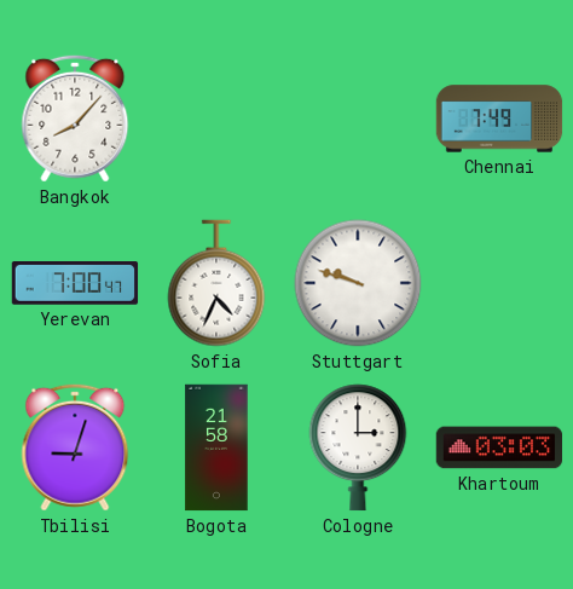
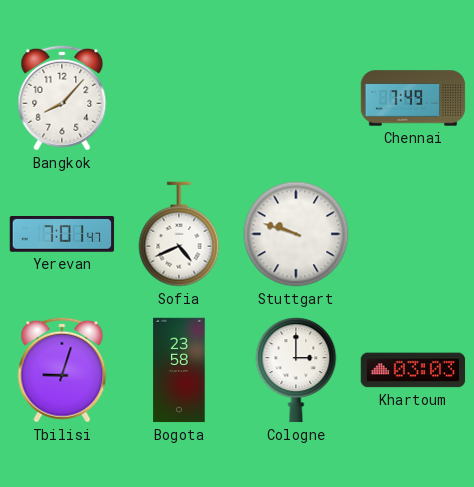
Yerevan: 7:00 -> 7:01
Sofia: 4:34 -> 4:41
Bogota: 21:58 -> 23:58
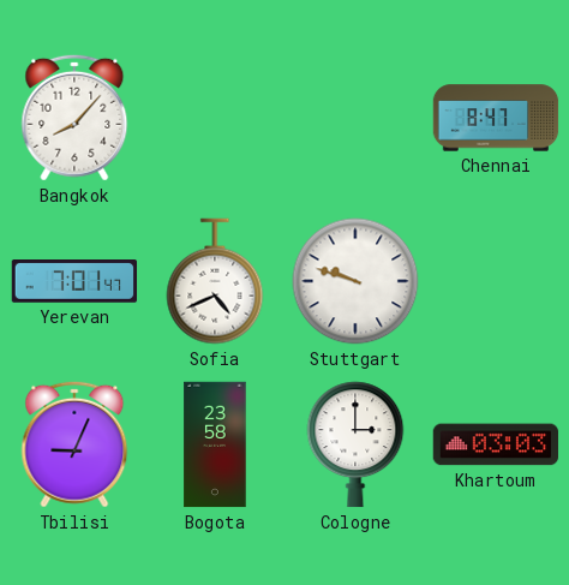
Chennai: 7:49 -> 8:47
Tbilisi: 9:03 -> 9:04
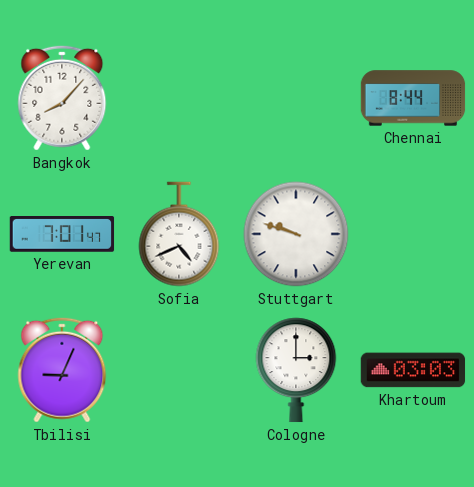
Chennai: 8:47 -> 8:44
Bogota: 23:58 -> none
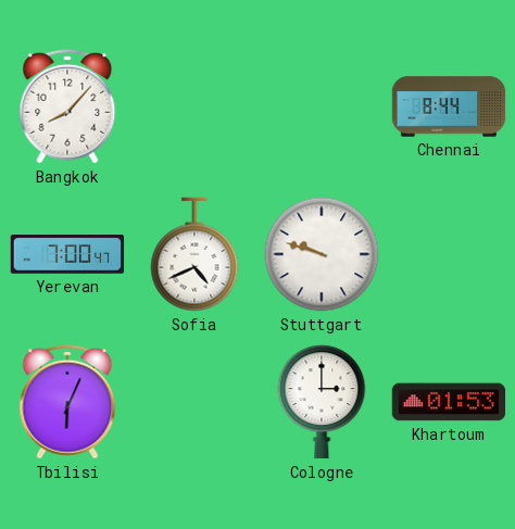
Yerevan: 7:01 -> 7:00
Tbilisi: 9:04 -> 6:04
Khartoum: 03:03 -> 01:53
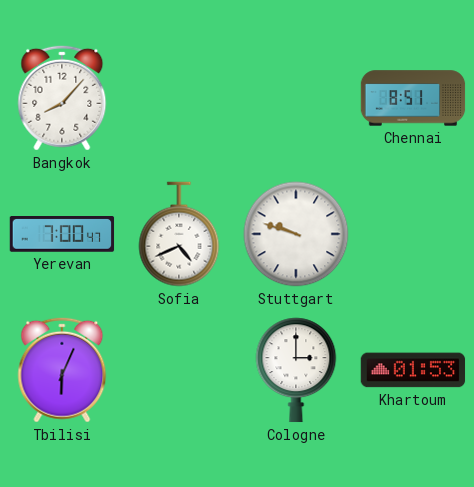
Chennai: 8:44 -> 8:51
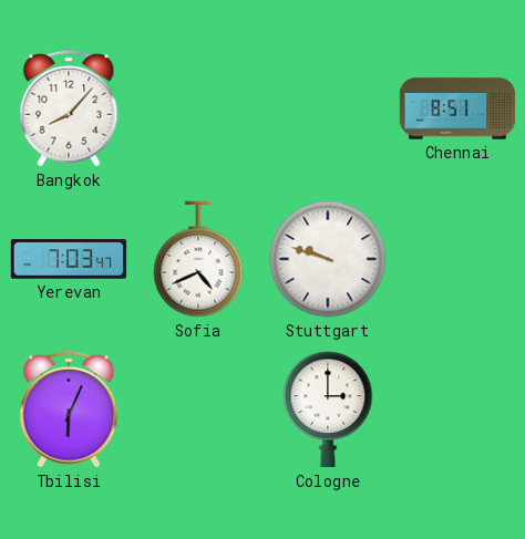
Yerevan: 7:00 -> 7:03
Khartoum: 01:53 -> none
